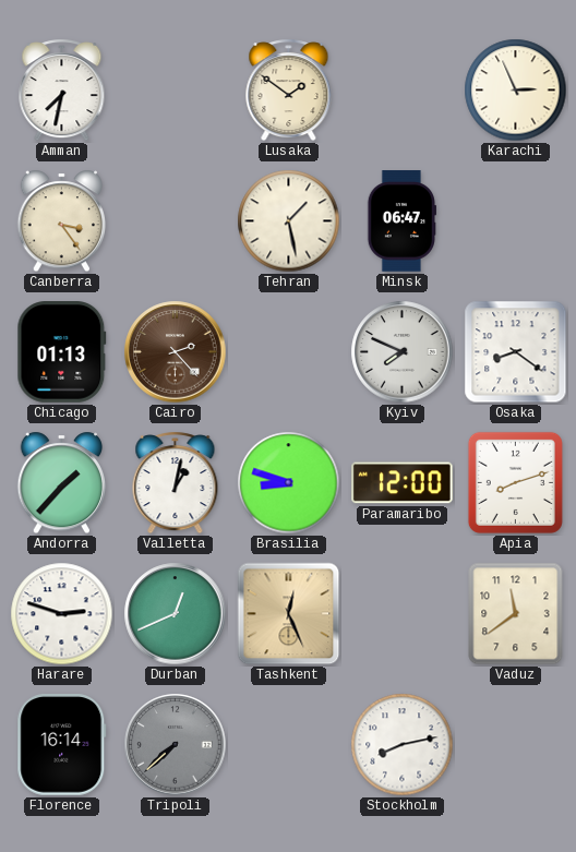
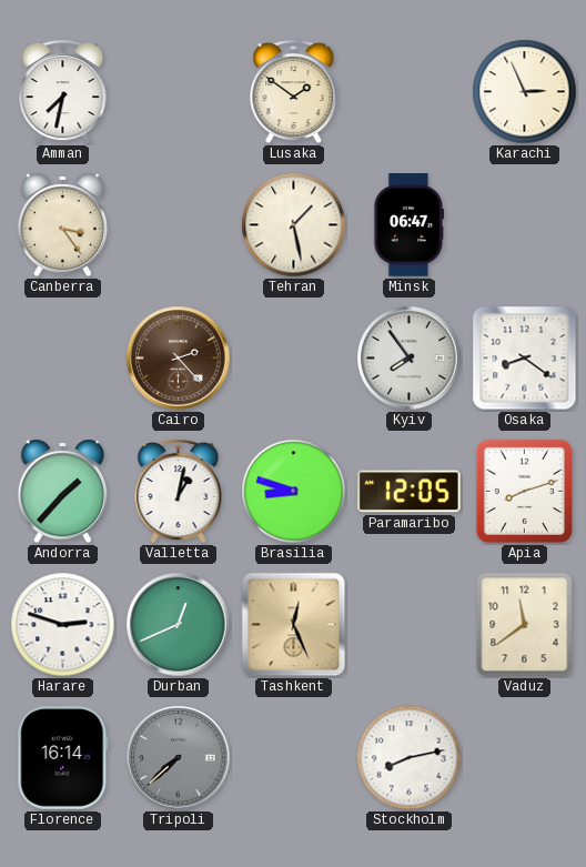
Chicago: 01:13 -> none
Kyiv: 7:49 -> 7:54
Paramaribo: 12:00 -> 12:05
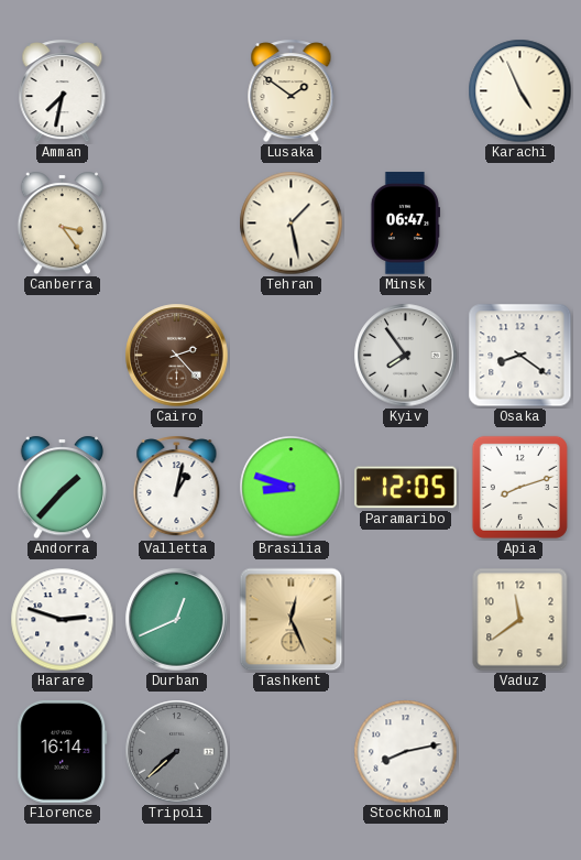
Karachi: 2:56 -> 4:56
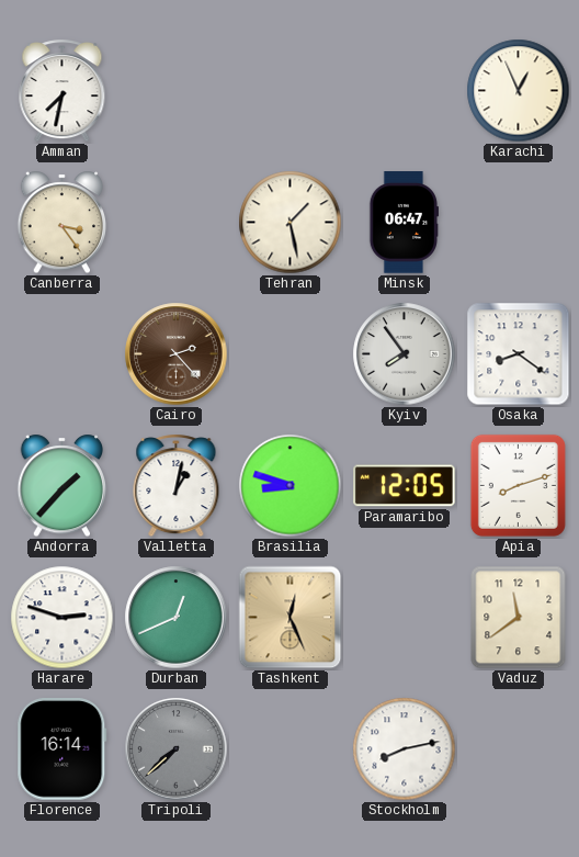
Lusaka: 1:51 -> none
Karachi: 4:56 -> 12:56
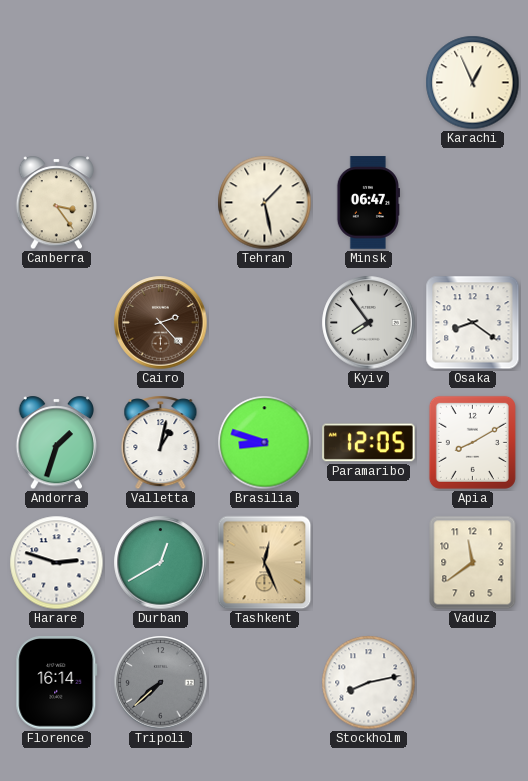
Amman: 7:32 -> none
Andorra: 1:37 -> 1:33
Apia: 8:12 -> 8:10
Durban: 12:41 -> 12:40
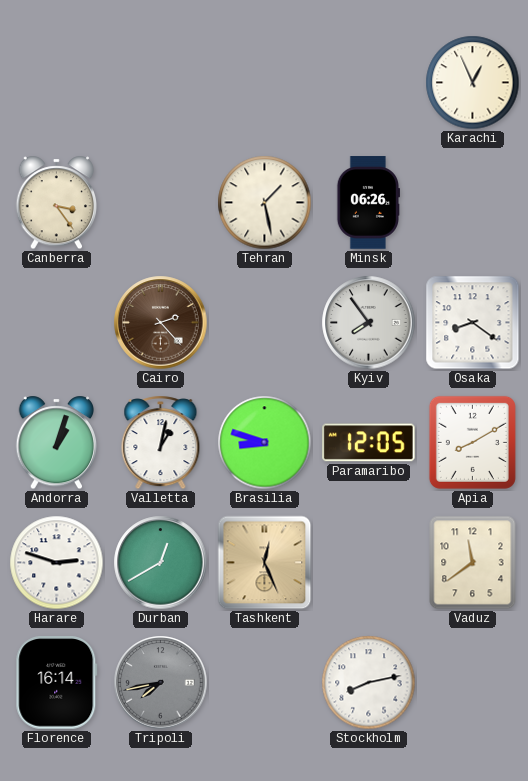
Minsk: 06:47 -> 06:26
Andorra: 1:33 -> 1:03
Tripoli: 7:38 -> 7:43
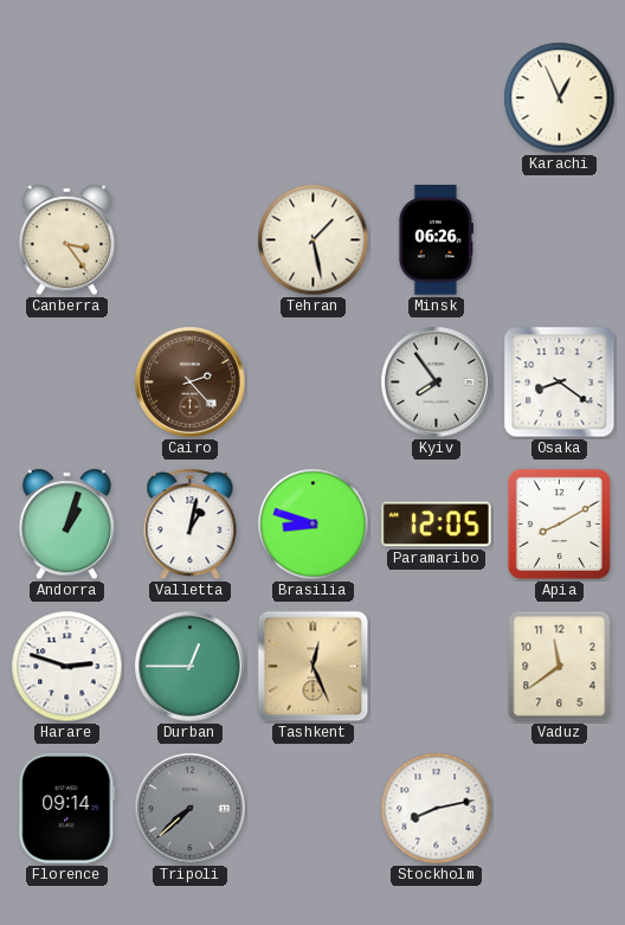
Durban: 12:40 -> 12:45
Florence: 16:14 -> 09:14
Tripoli: 7:43 -> 7:38
